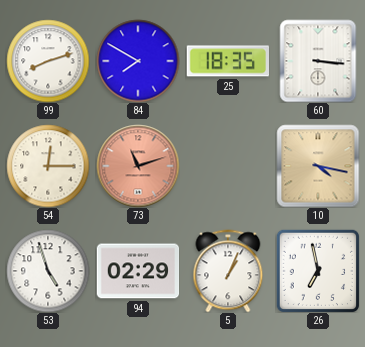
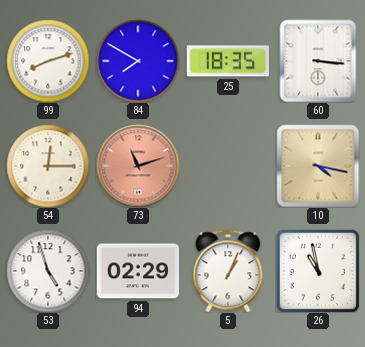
26: 6:58 -> 10:58
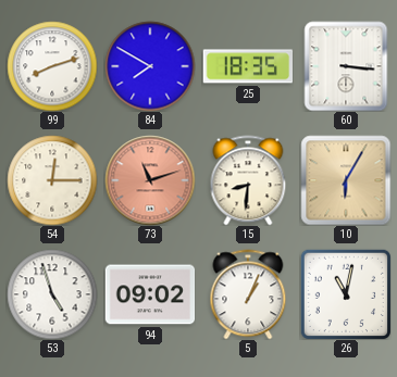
15: none -> 8:31
10: 4:17 -> 6:05
94: 02:29 -> 09:02
26: 10:58 -> 11:02
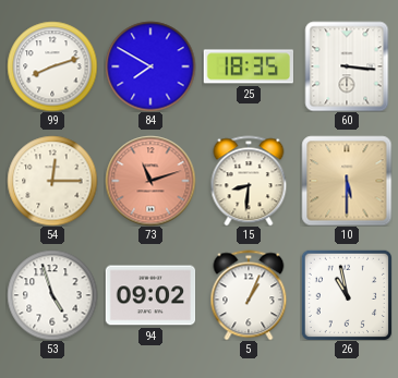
10: 6:05 -> 5:30
26: 11:02 -> 10:58
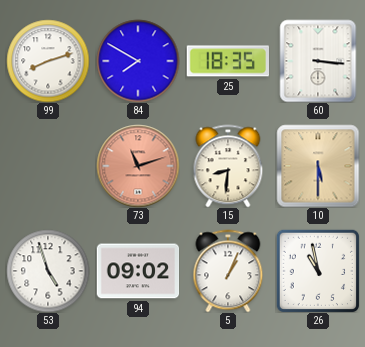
54: 12:15 -> none
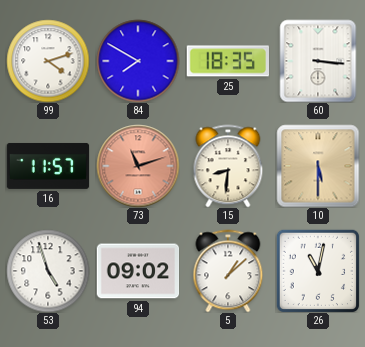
99: 8:12 -> 4:12
16: none -> 11:57
5: 1:04 -> 1:08
26: 10:58 -> 11:02
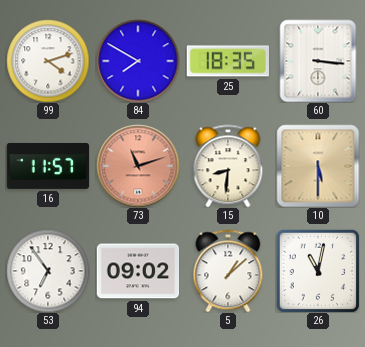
53: 4:57 -> 6:54
